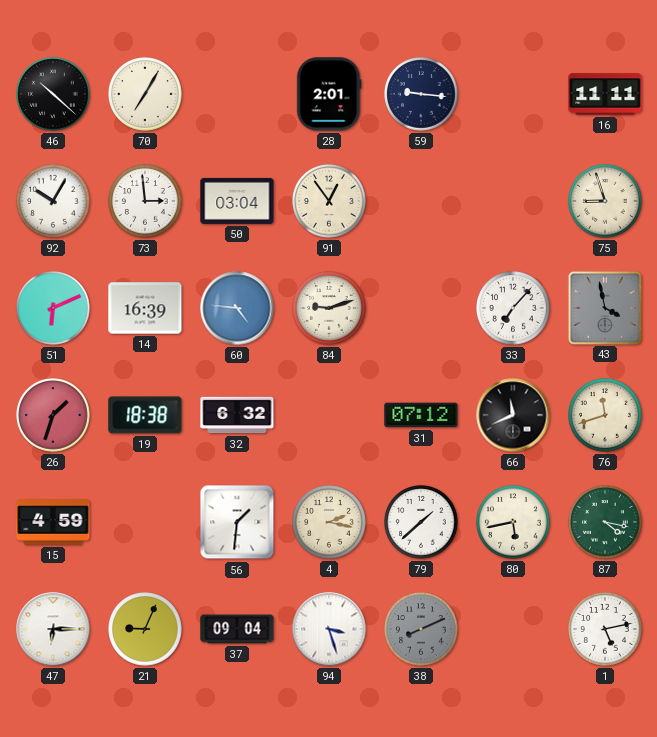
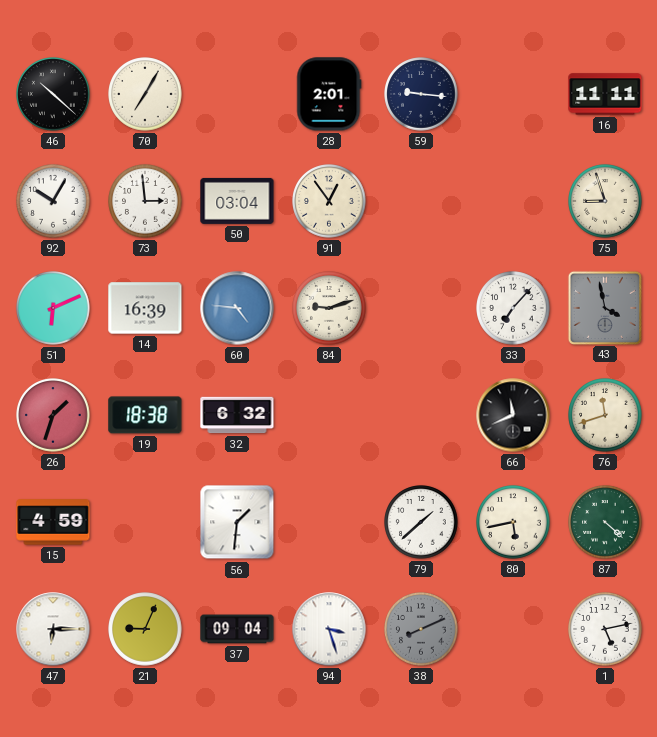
31: 07:12 -> none
4: 2:17 -> none
87: 4:17 -> 4:22
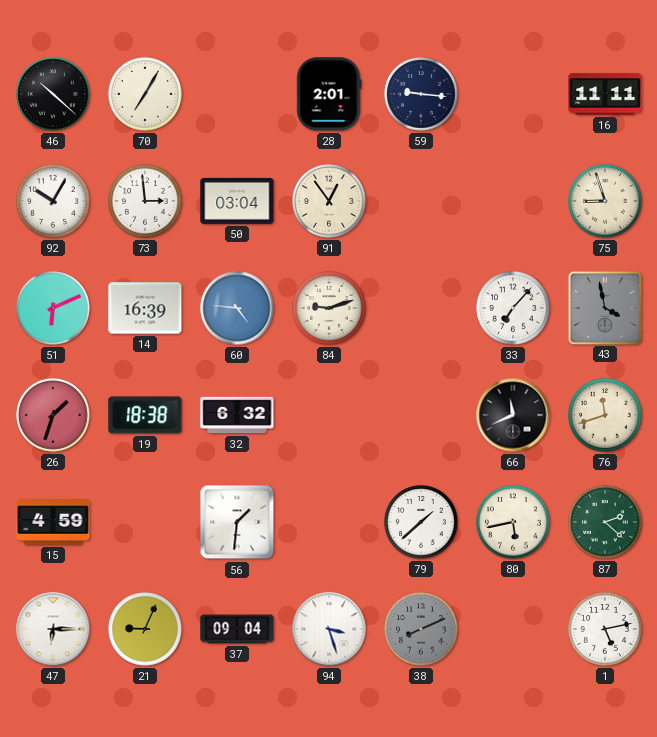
87: 4:22 -> 2:22
